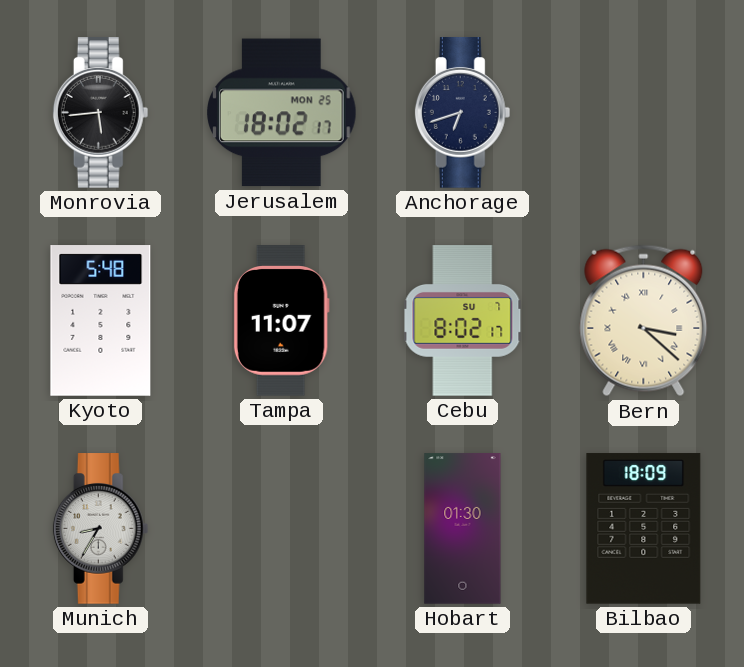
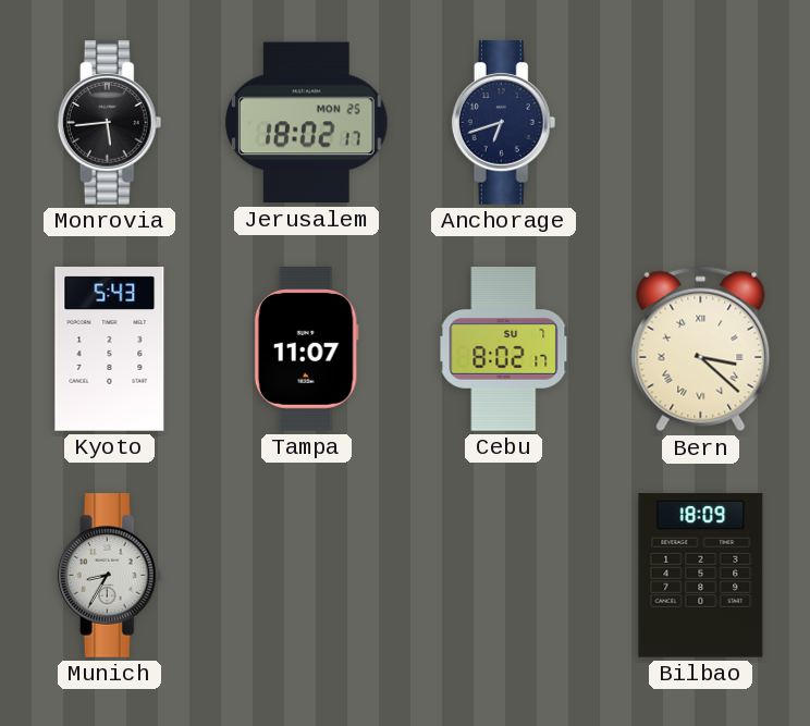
Kyoto: 5:48 -> 5:43
Hobart: 01:30 -> none
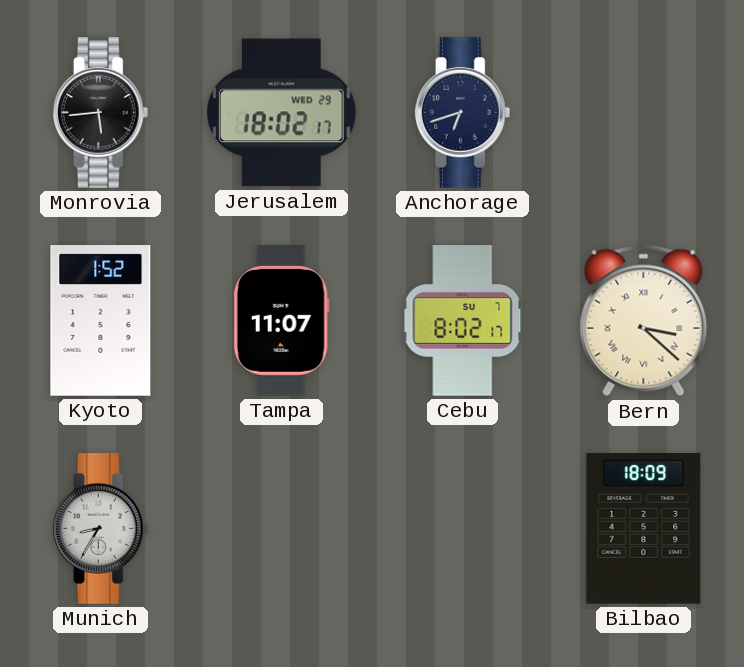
Jerusalem date: MON 25 -> WED 29
Kyoto: 5:43 -> 1:52
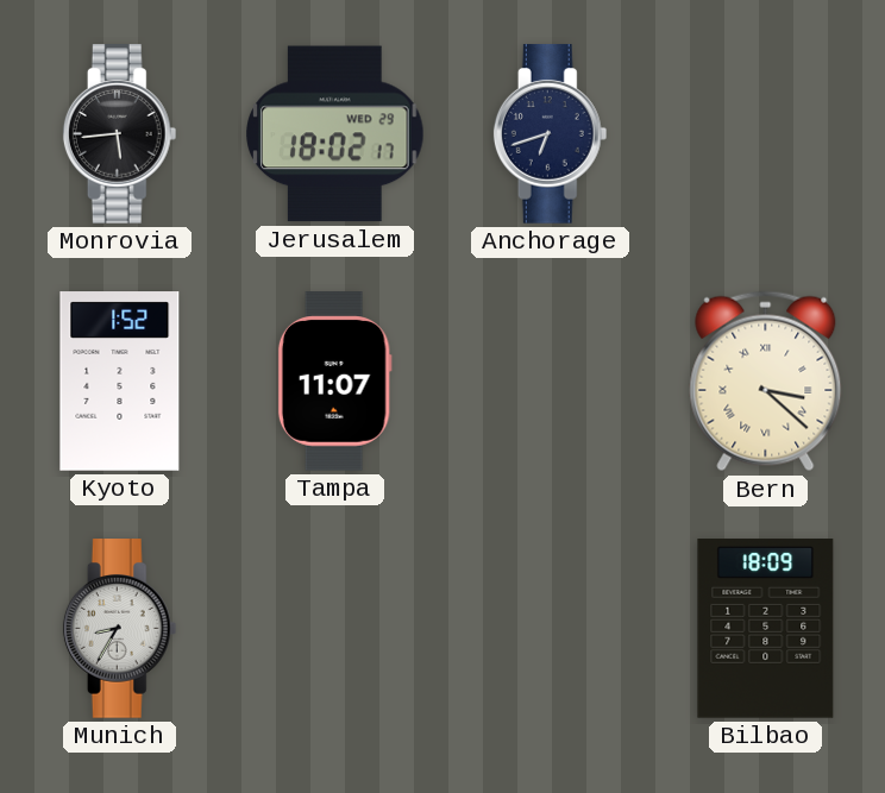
Cebu: 8:02 -> none
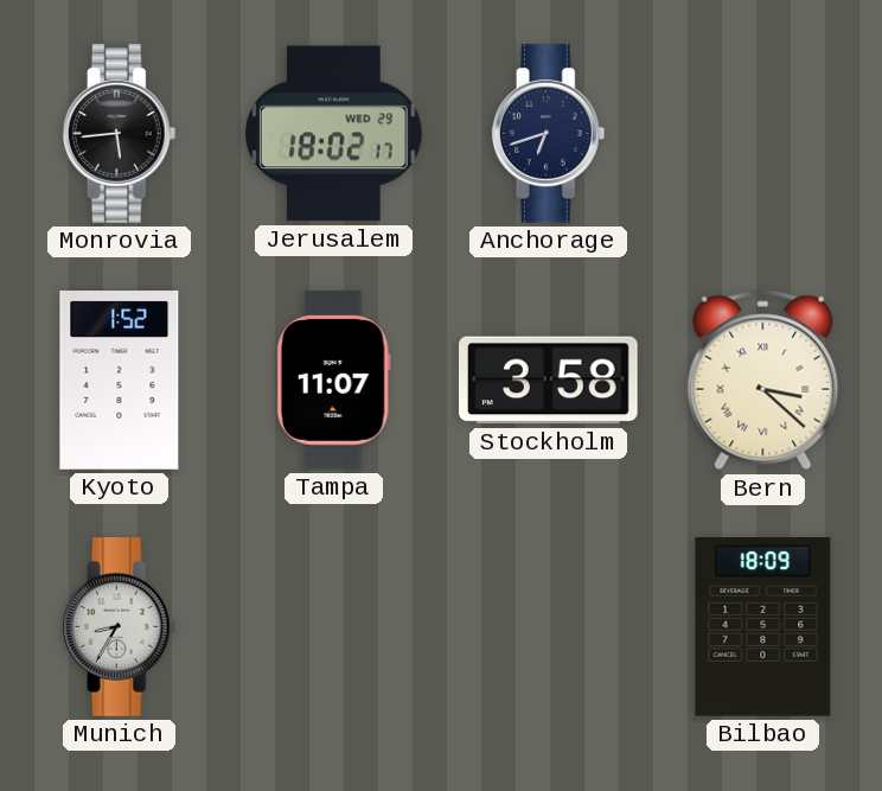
Stockholm: none -> 3:58
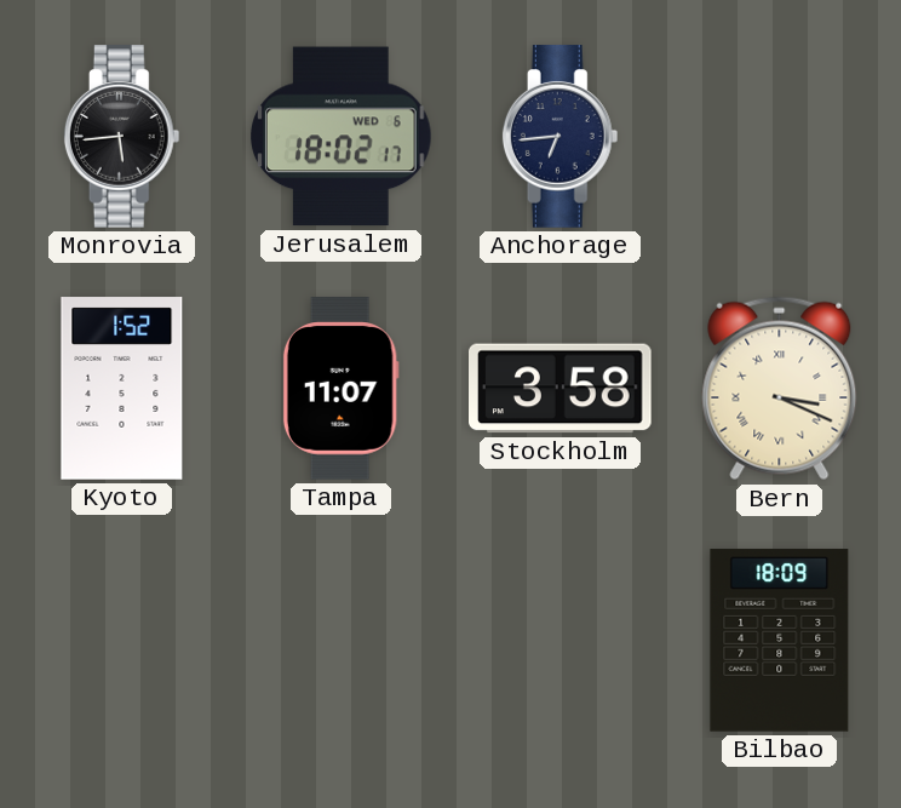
Jerusalem date: WED 29 -> WED 6
Anchorage: 6:42 -> 6:44
Bern: 3:22 -> 3:19
Munich: 8:35 -> none
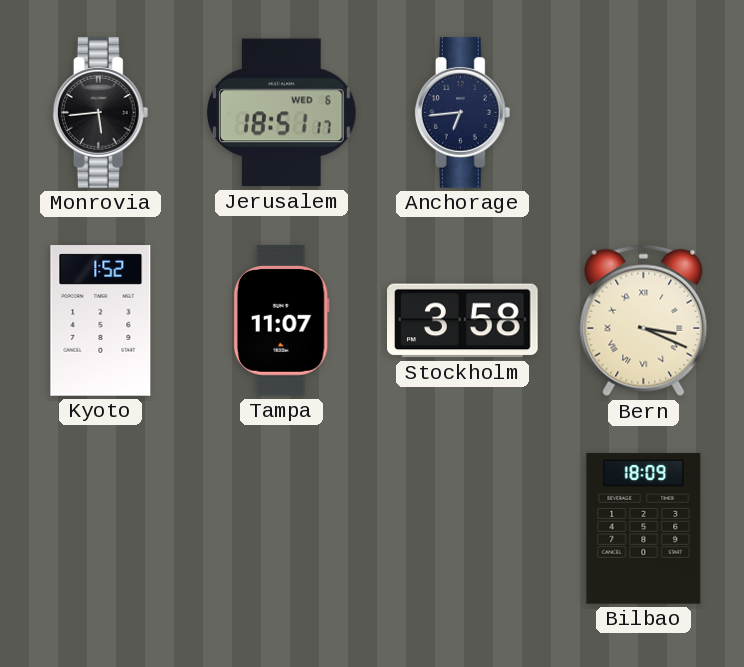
Jerusalem: 18:02 -> 18:51
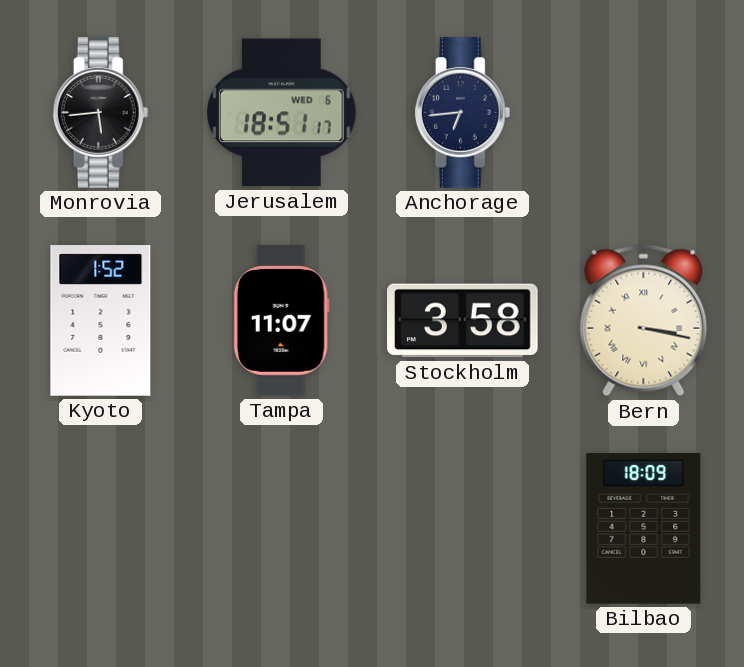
Bern: 3:19 -> 3:17
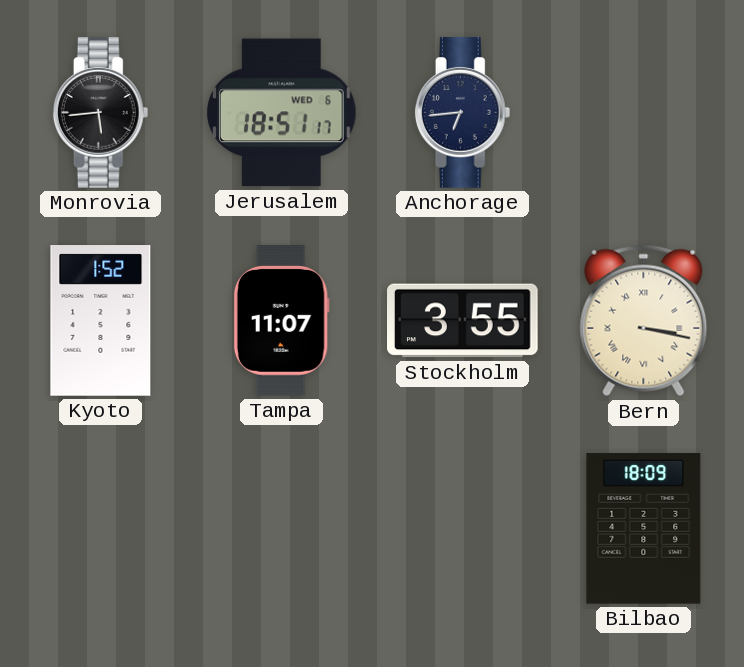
Stockholm: 3:58 -> 3:55
